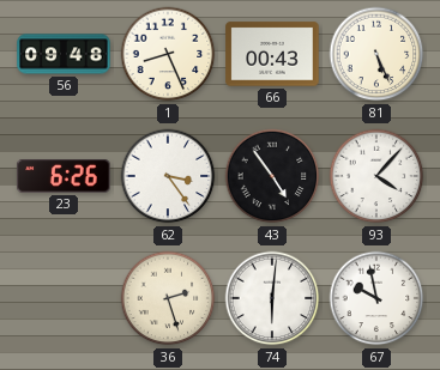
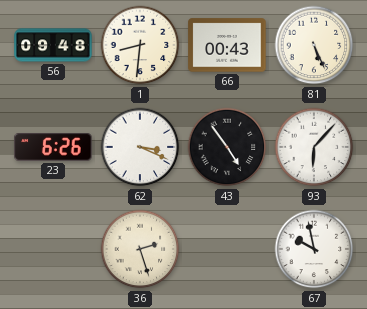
1: 8:26 -> 8:31
62: 3:24 -> 3:19
93: 4:07 -> 6:07
74: 6:01 -> none
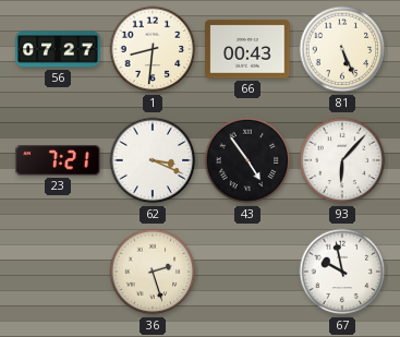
56: 09:48 -> 07:27
23: 6:26 -> 7:21
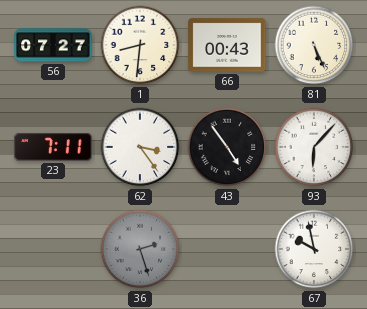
23: 7:21 -> 7:11
62: 3:19 -> 3:24
36 dial: cream -> grey
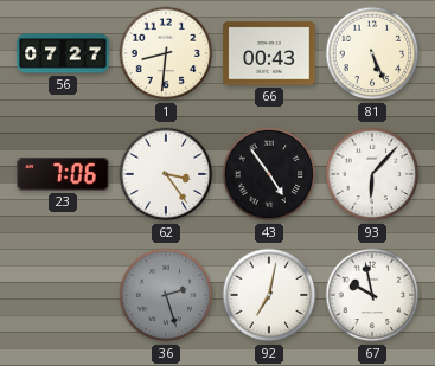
23: 7:11 -> 7:06
92: none -> 7:02
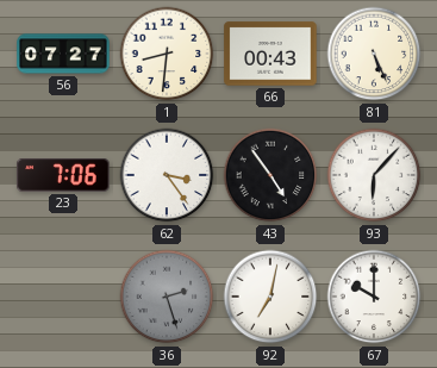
67: 9:58 -> 10:00
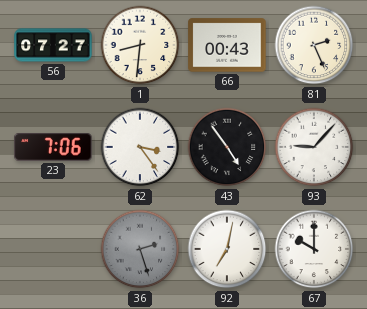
81: 5:26 -> 2:26
93: 6:07 -> 9:07
